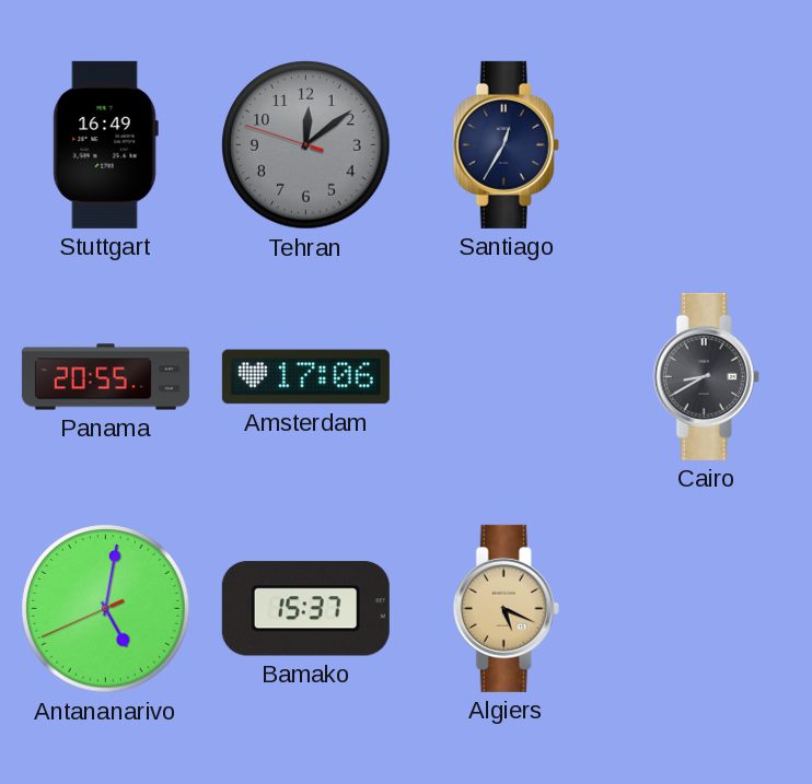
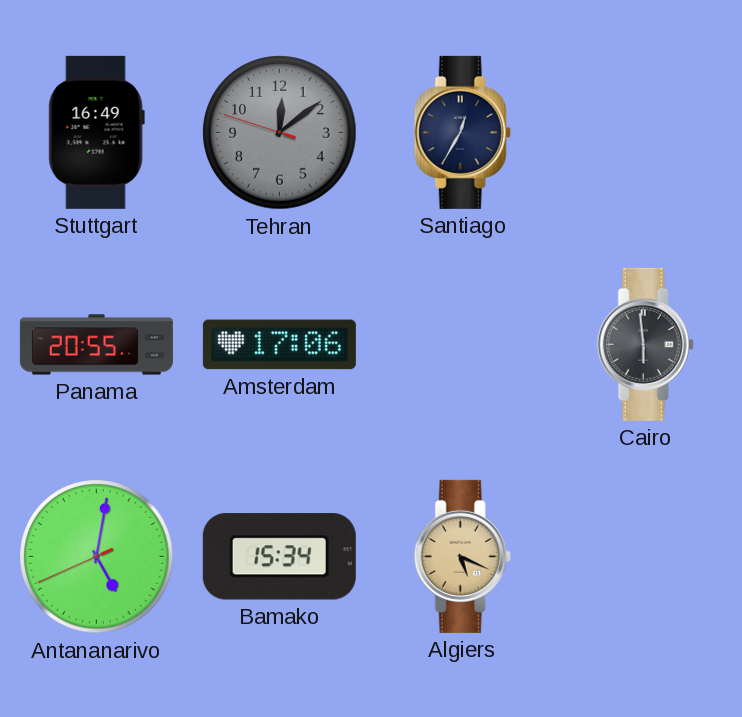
Cairo: 8:40 -> 5:59
Bamako: 15:37 -> 15:34
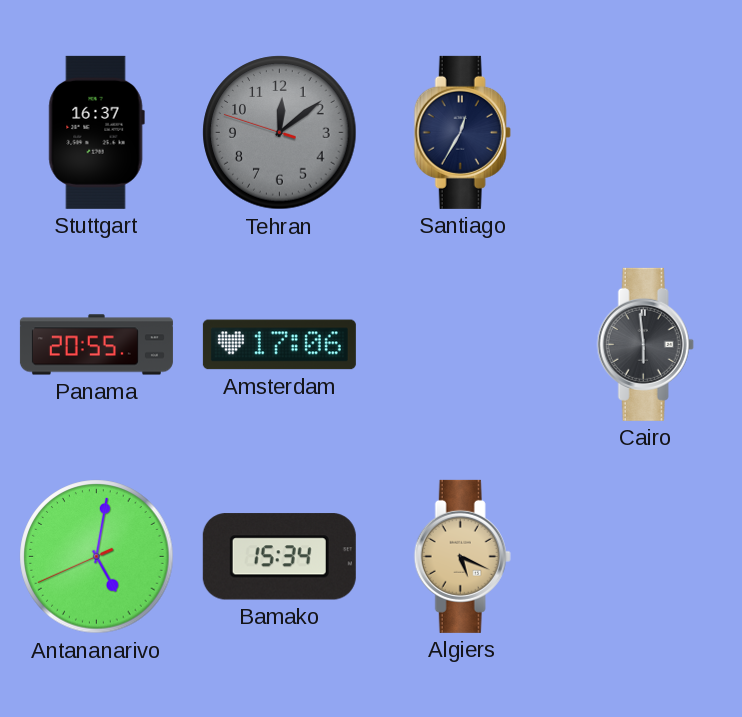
Stuttgart: 16:49 -> 16:37
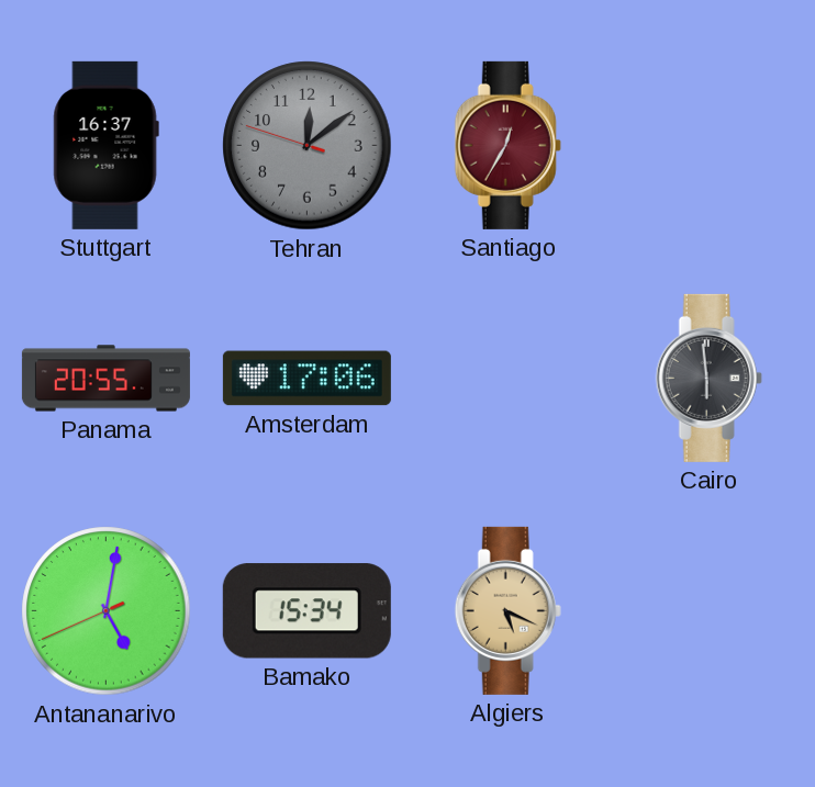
Santiago dial: navy -> burgundy
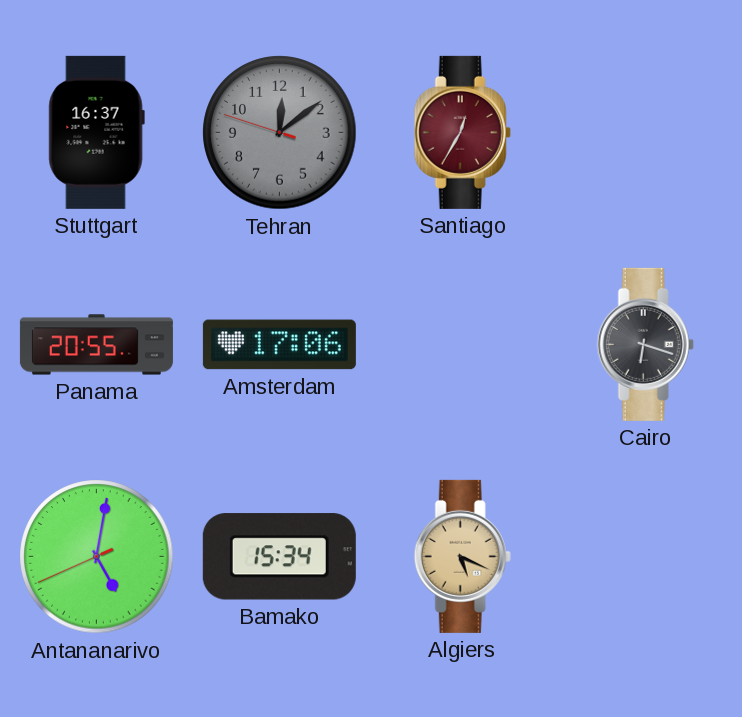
Cairo: 5:59 -> 6:18
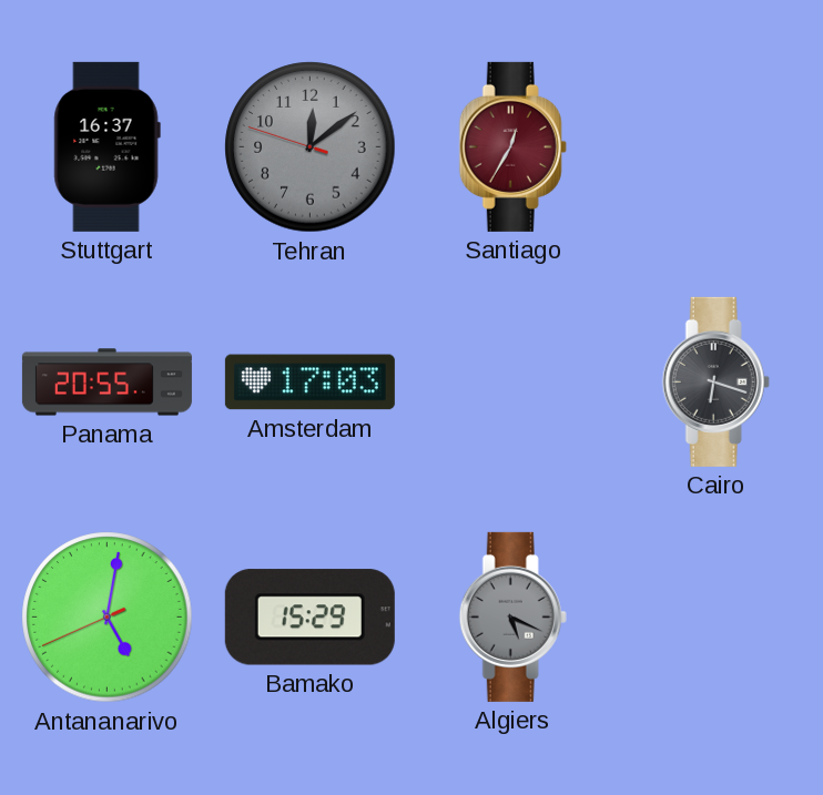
Amsterdam: 17:06 -> 17:03
Bamako: 15:34 -> 15:29
Algiers dial: champagne -> grey
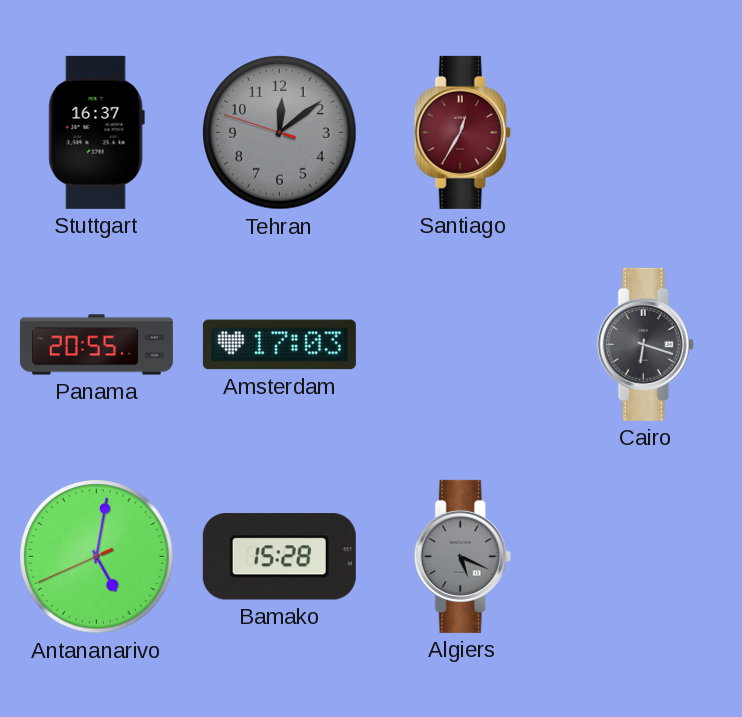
Bamako: 15:29 -> 15:28
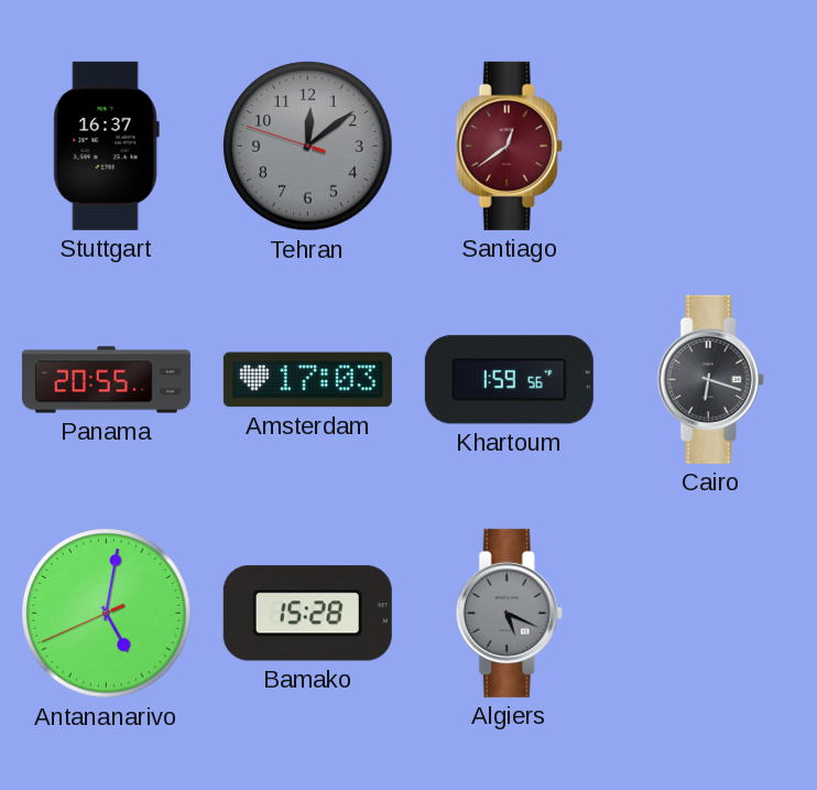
Santiago: 12:35 -> 12:39
Khartoum: none -> 1:59
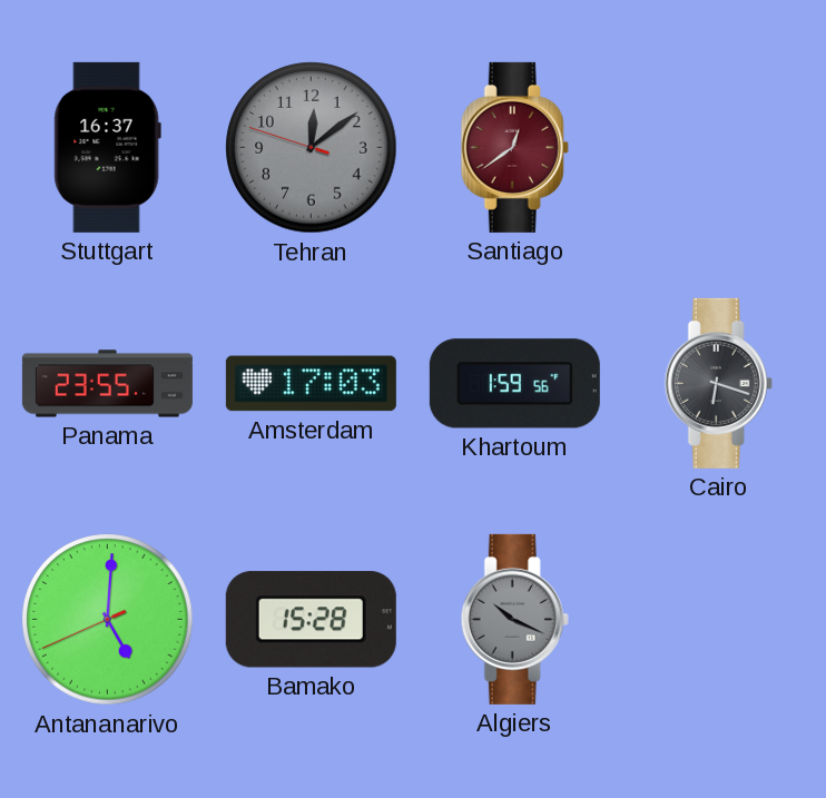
Panama: 20:55 -> 23:55
Antananarivo: 5:01 -> 5:00
Algiers: 5:19 -> 10:19
